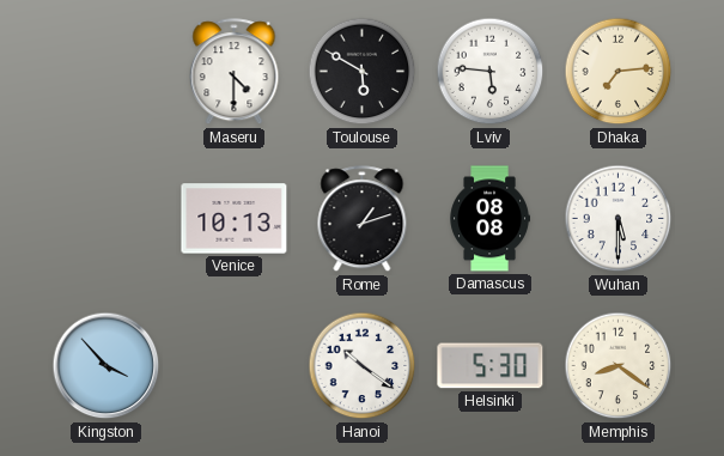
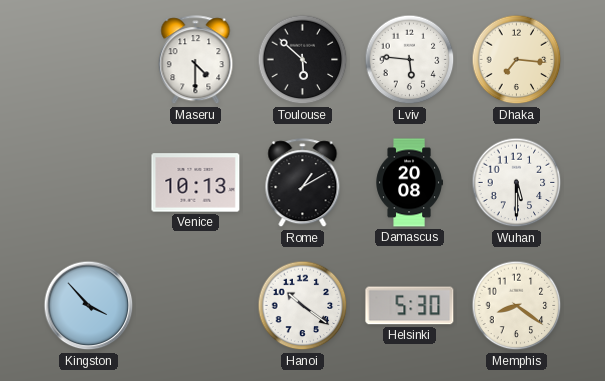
Toulouse: 5:50 -> 5:52
Dhaka: 7:14 -> 7:16
Rome: 1:12 -> 1:10
Damascus: 08:08 -> 20:08
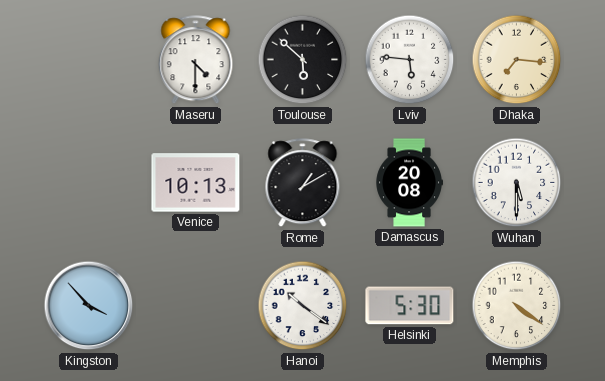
Memphis: 8:21 -> 4:21
